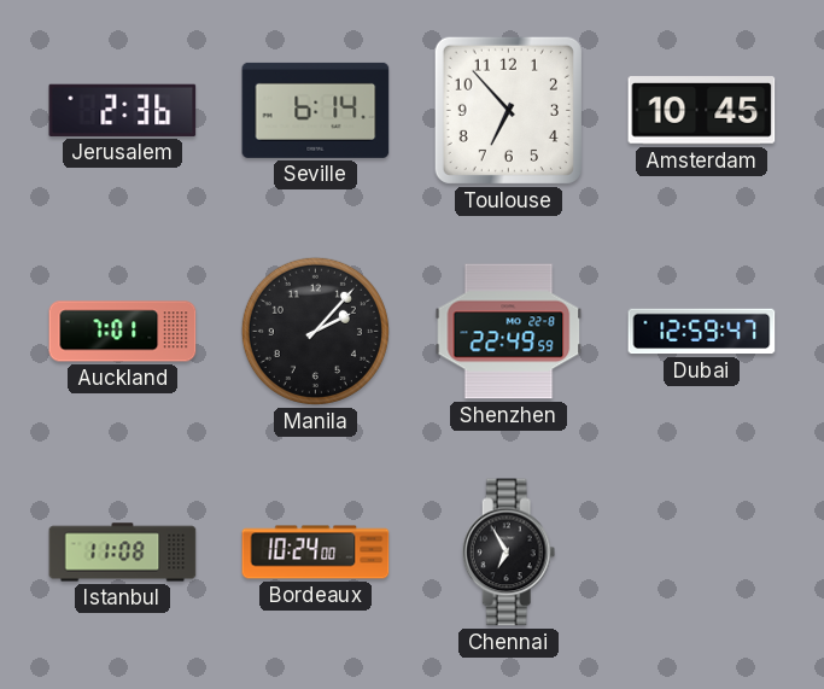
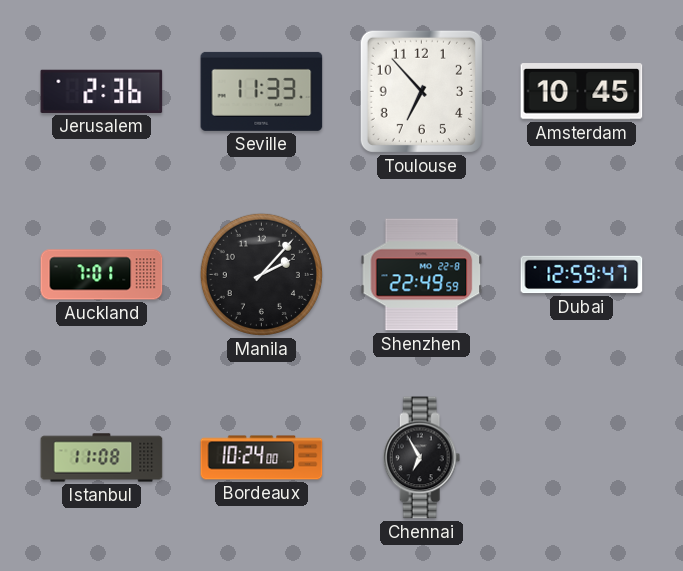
Seville: 6:14 -> 11:33
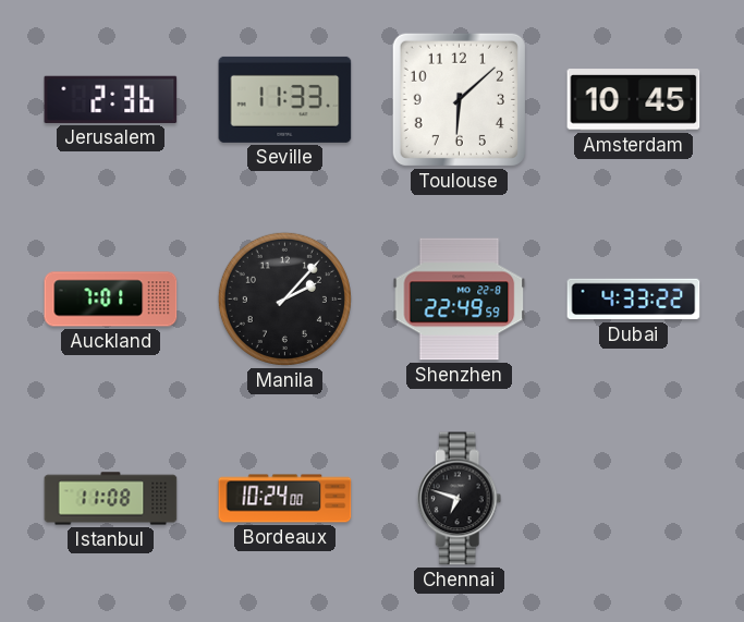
Toulouse: 6:53 -> 6:08
Dubai: 12:59 -> 4:33
Chennai: 6:55 -> 6:48
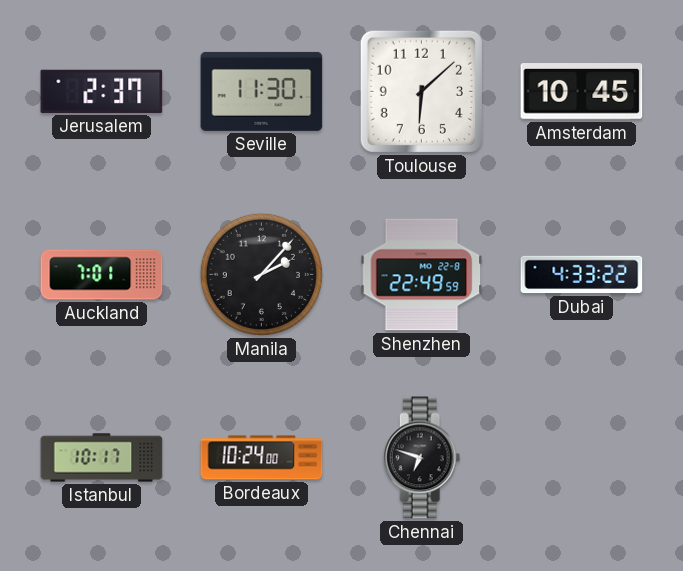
Jerusalem: 2:36 -> 2:37
Seville: 11:33 -> 11:30
Istanbul: 11:08 -> 10:17
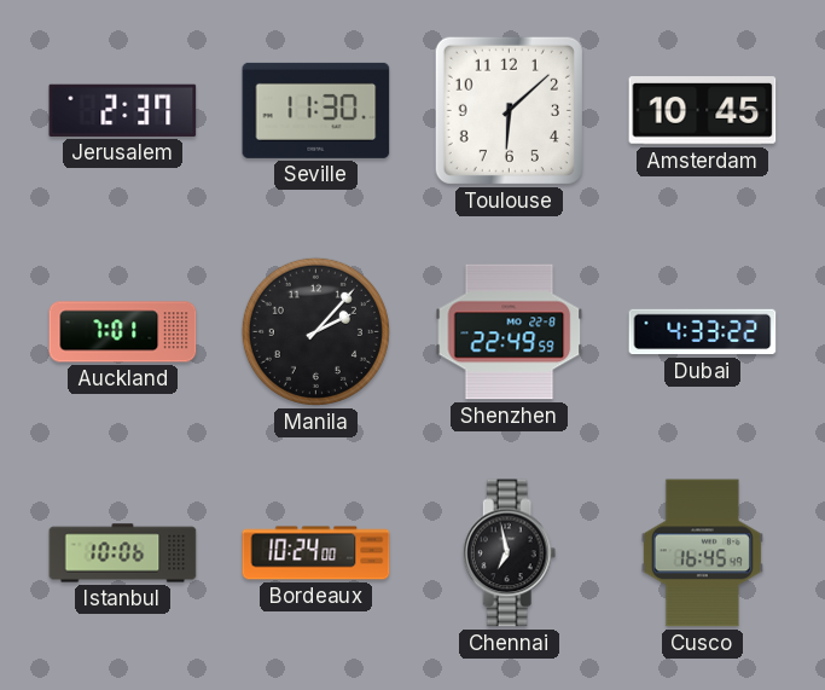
Istanbul: 10:17 -> 10:06
Chennai: 6:48 -> 6:58
Cusco: none -> 16:45
